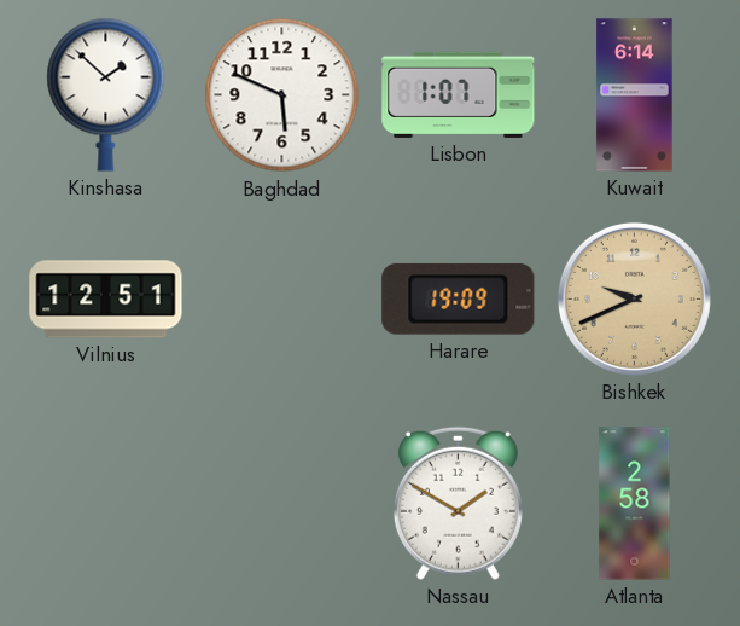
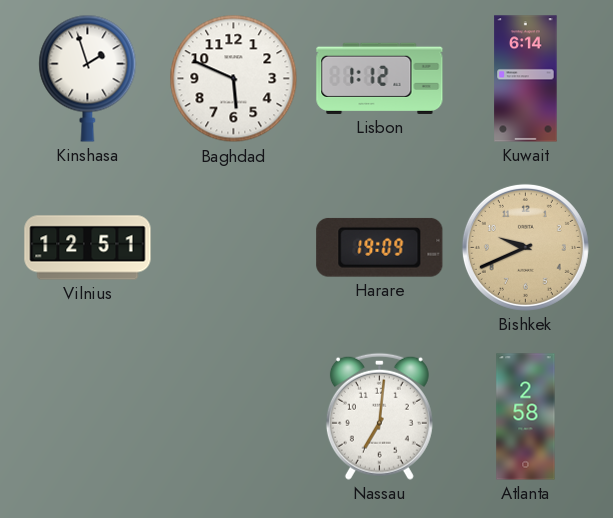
Kinshasa: 1:52 -> 1:57
Lisbon: 1:07 -> 1:12
Nassau: 1:50 -> 7:01
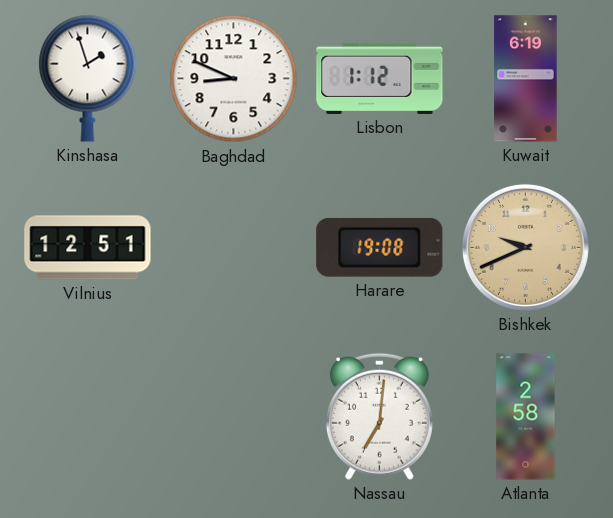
Baghdad: 5:49 -> 8:49
Kuwait: 6:14 -> 6:19
Harare: 19:09 -> 19:08
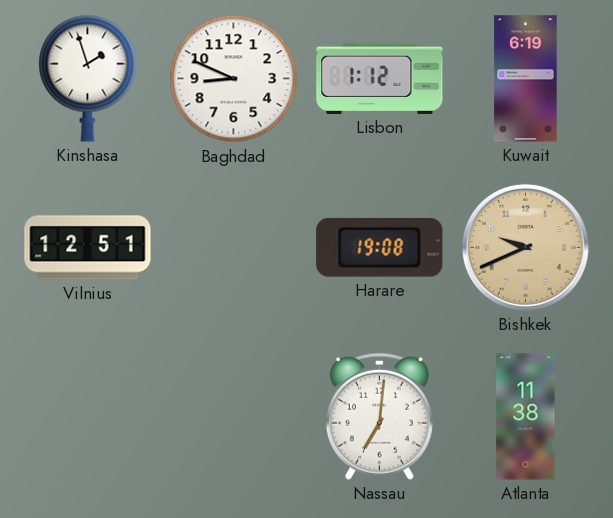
Atlanta: 2:58 -> 11:38
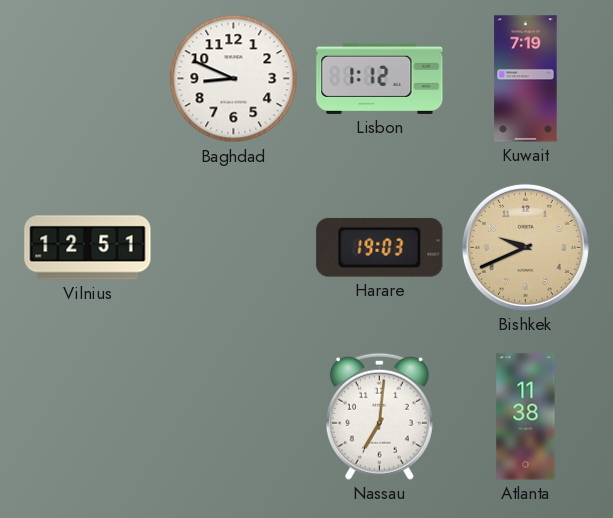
Kinshasa: 1:57 -> none
Kuwait: 6:19 -> 7:19
Harare: 19:08 -> 19:03
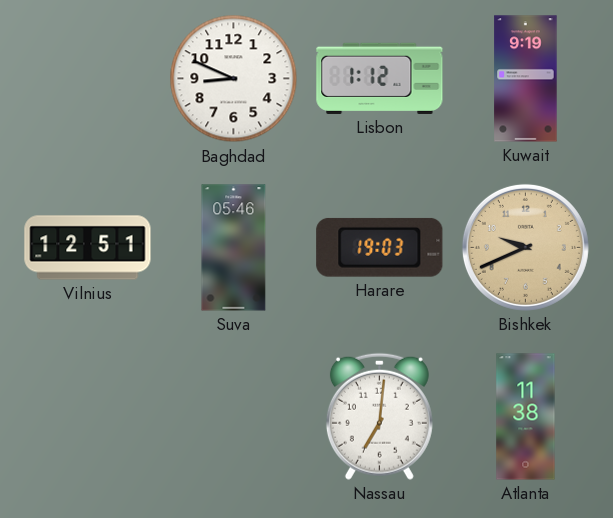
Kuwait: 7:19 -> 9:19
Suva: none -> 05:46
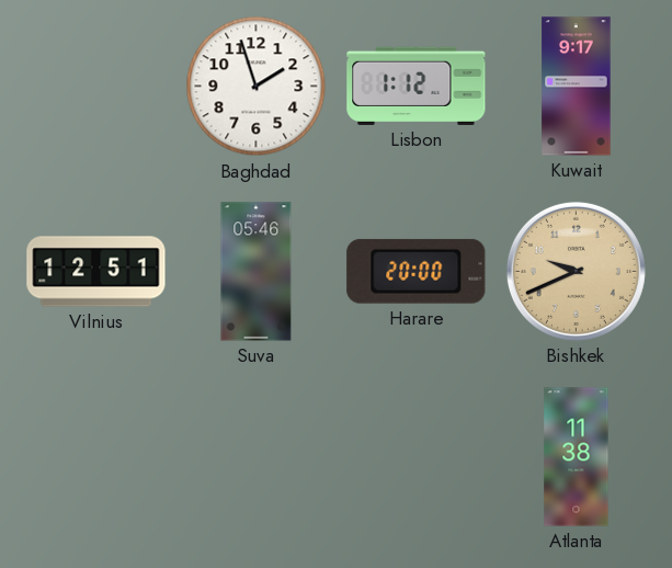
Baghdad: 8:49 -> 1:57
Kuwait: 9:19 -> 9:17
Harare: 19:03 -> 20:00
Nassau: 7:01 -> none
